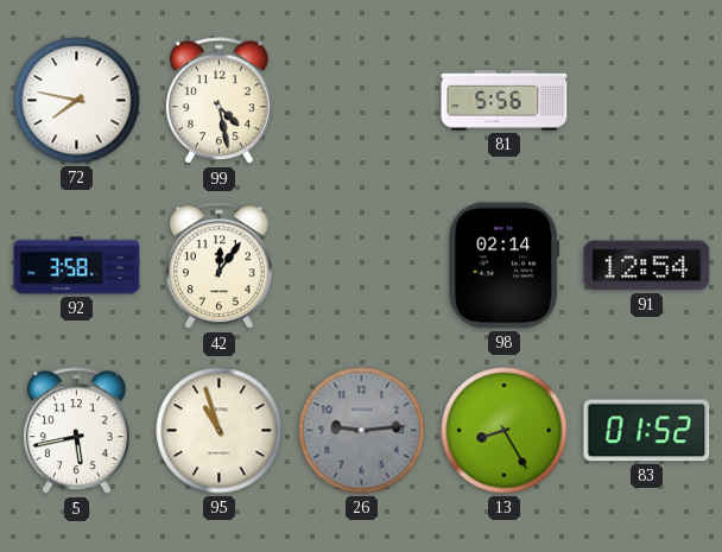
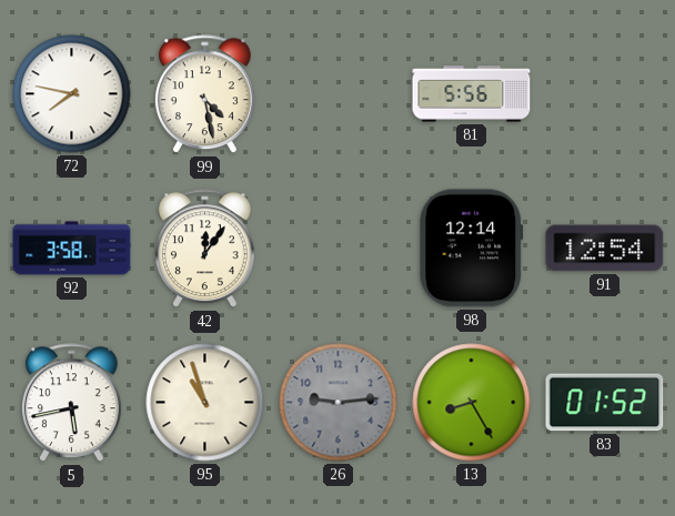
98: 02:14 -> 12:14
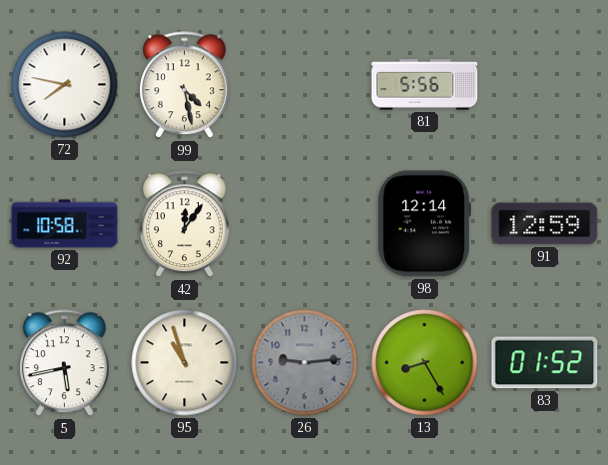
92: 3:58 -> 10:58
91: 12:54 -> 12:59
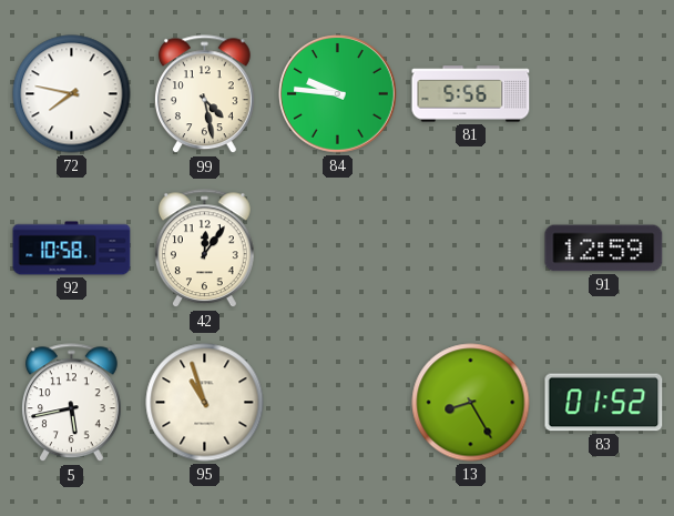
84: none -> 9:46
98: 12:14 -> none
26: 9:14 -> none
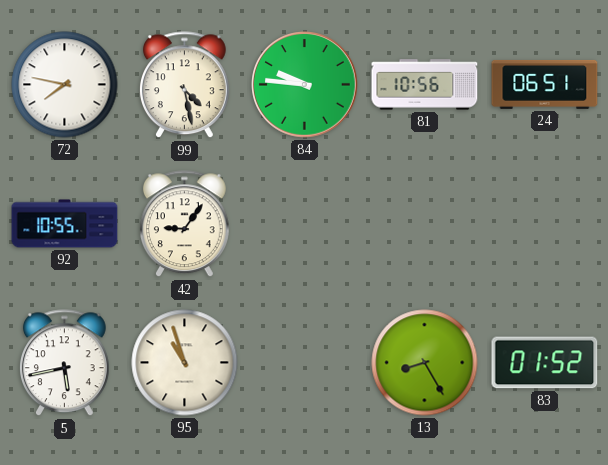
81: 5:56 -> 10:56
24: none -> 06:51
92: 10:58 -> 10:55
42: 12:06 -> 9:06
91: 12:59 -> none
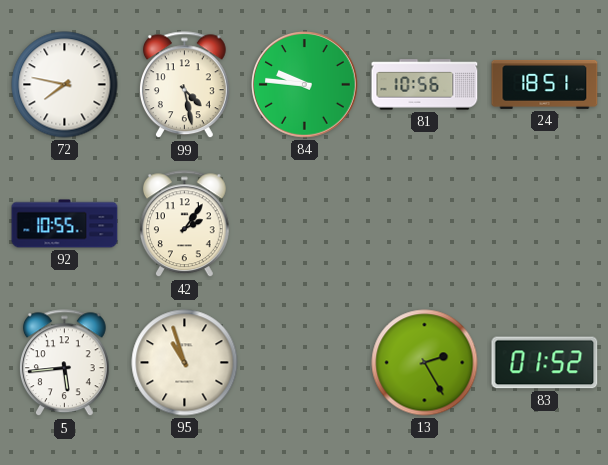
24: 06:51 -> 18:51
42: 9:06 -> 2:06
5: 5:43 -> 5:44
13: 8:25 -> 2:25
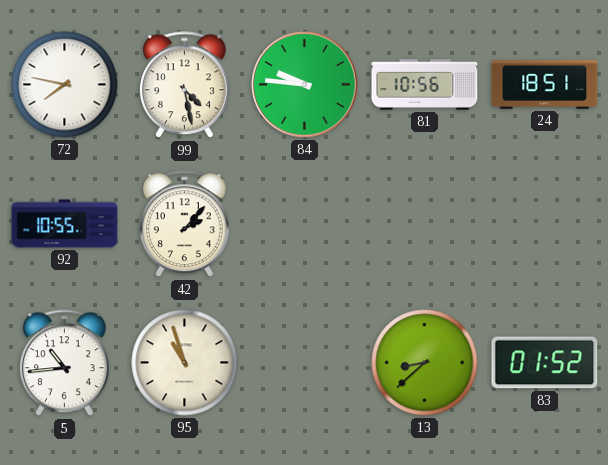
42: 2:06 -> 2:07
5: 5:44 -> 10:44
13: 2:25 -> 8:38
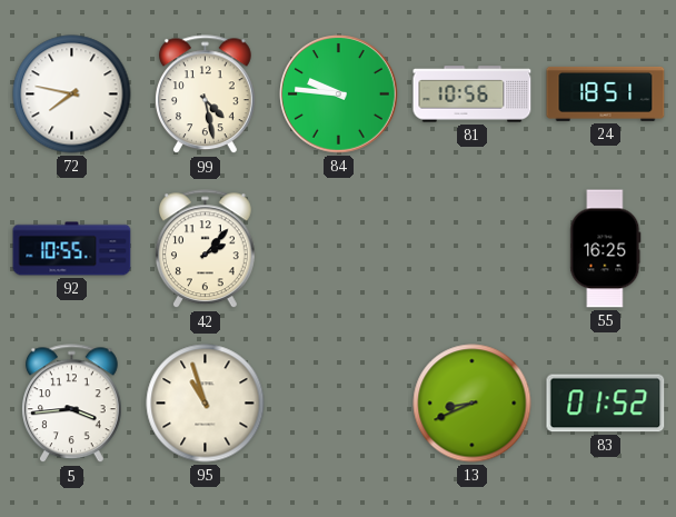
55: none -> 16:25
5: 10:44 -> 3:44
13: 8:38 -> 8:41
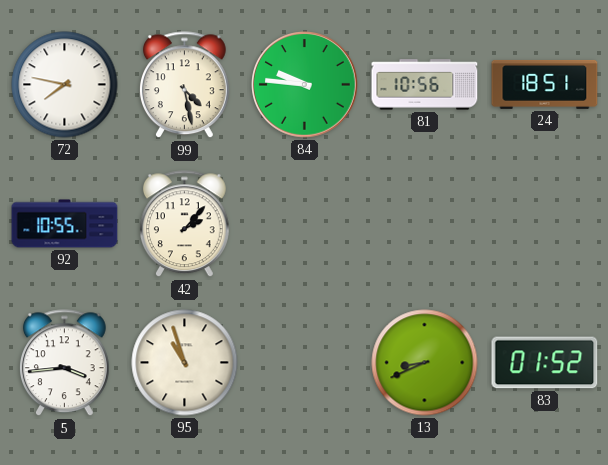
55: 16:25 -> none
